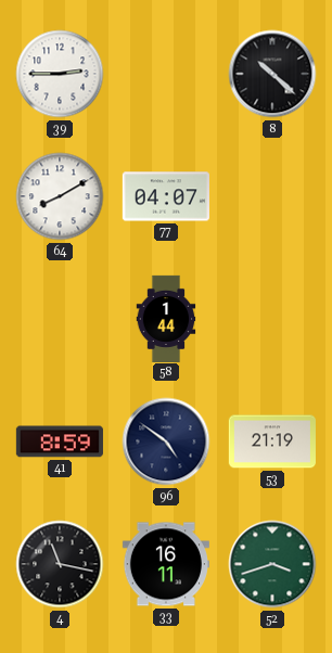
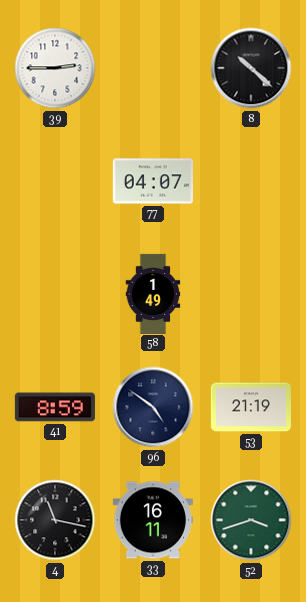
64: 8:10 -> none
58: 1:44 -> 1:49
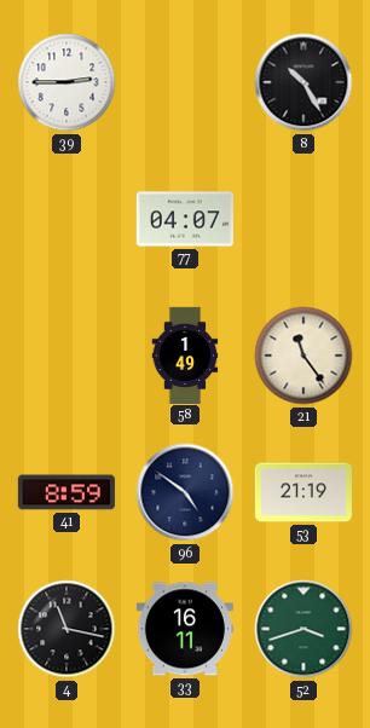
8: 10:22 -> 10:25
21: none -> 11:24
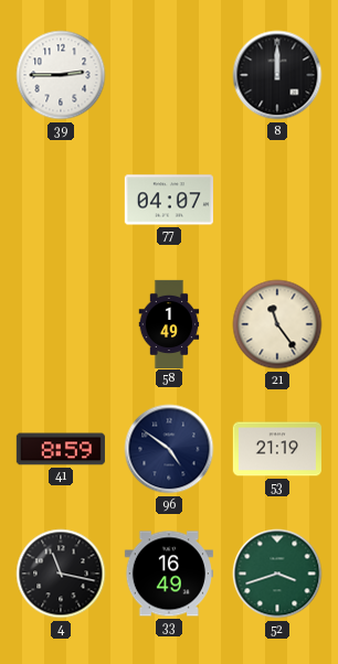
8: 10:25 -> 12:00
33: 16:11 -> 16:49
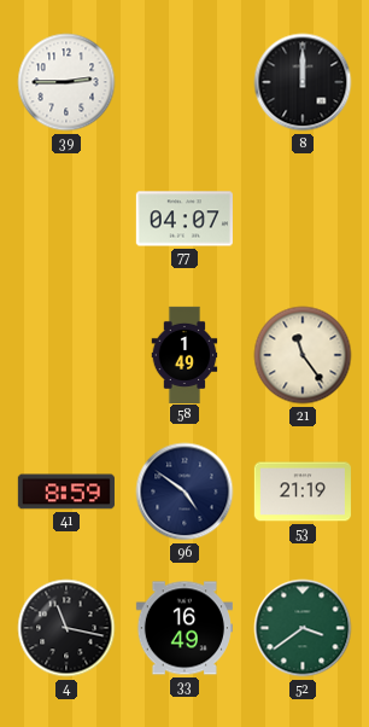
52: 3:42 -> 3:39
